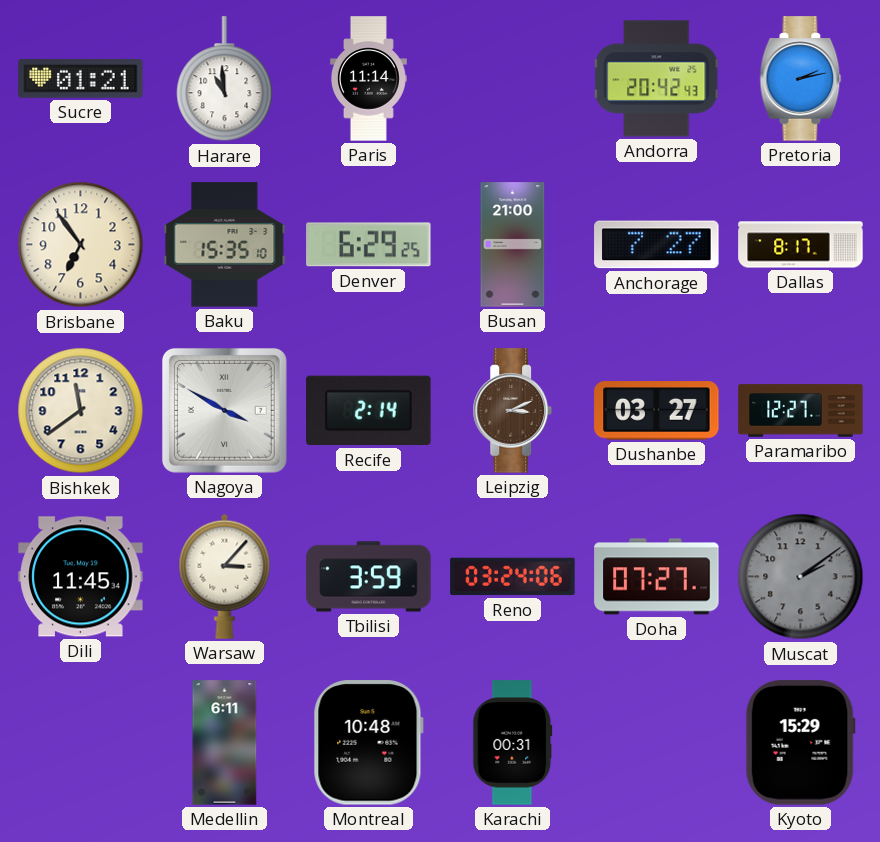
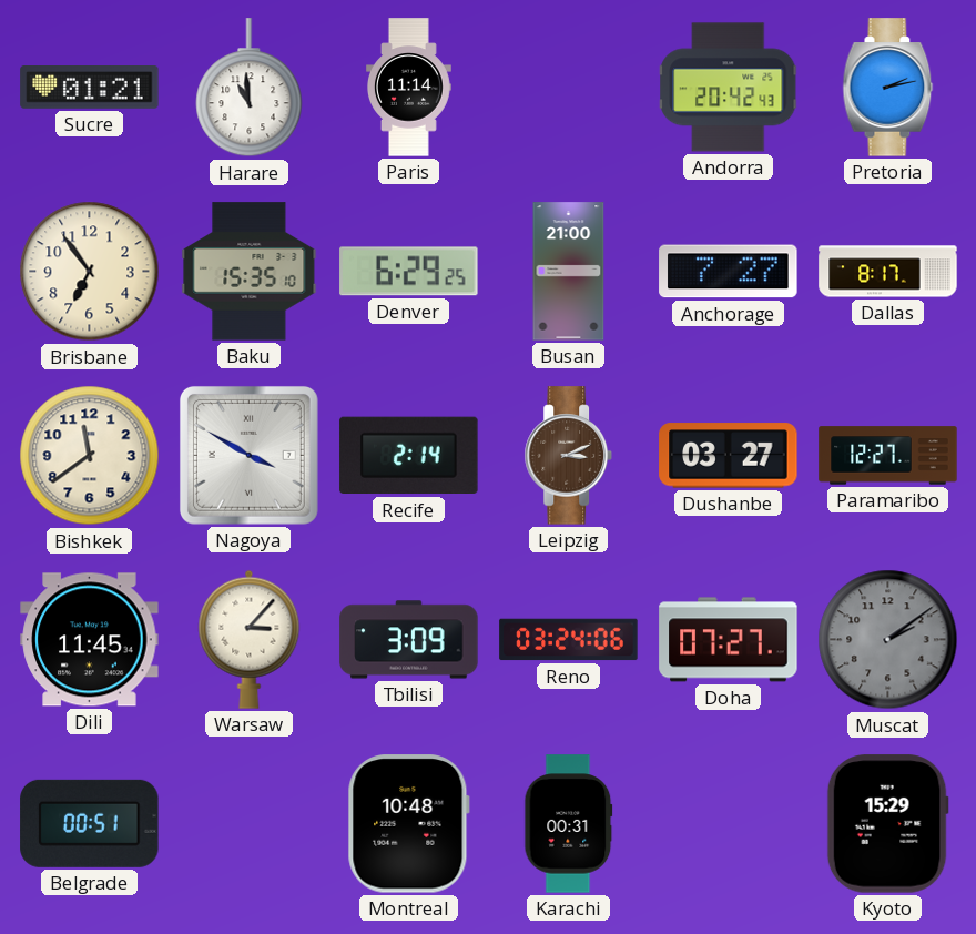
Tbilisi: 3:59 -> 3:09
Belgrade: none -> 00:51
Medellin: 6:11 -> none
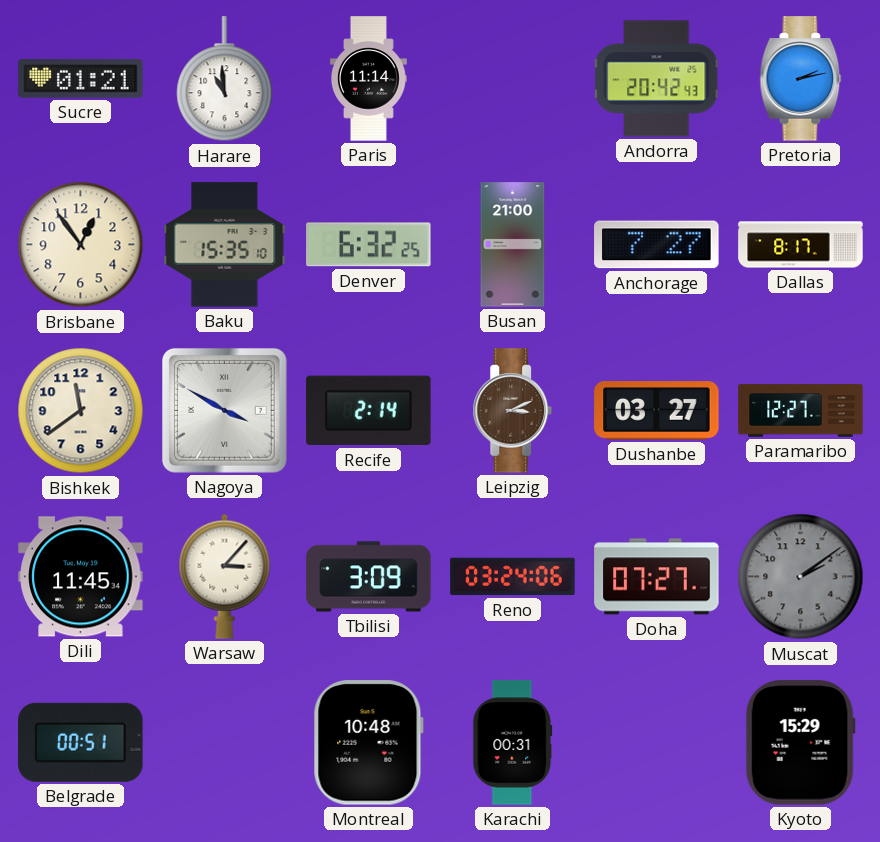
Brisbane: 6:54 -> 12:54
Denver: 6:29 -> 6:32
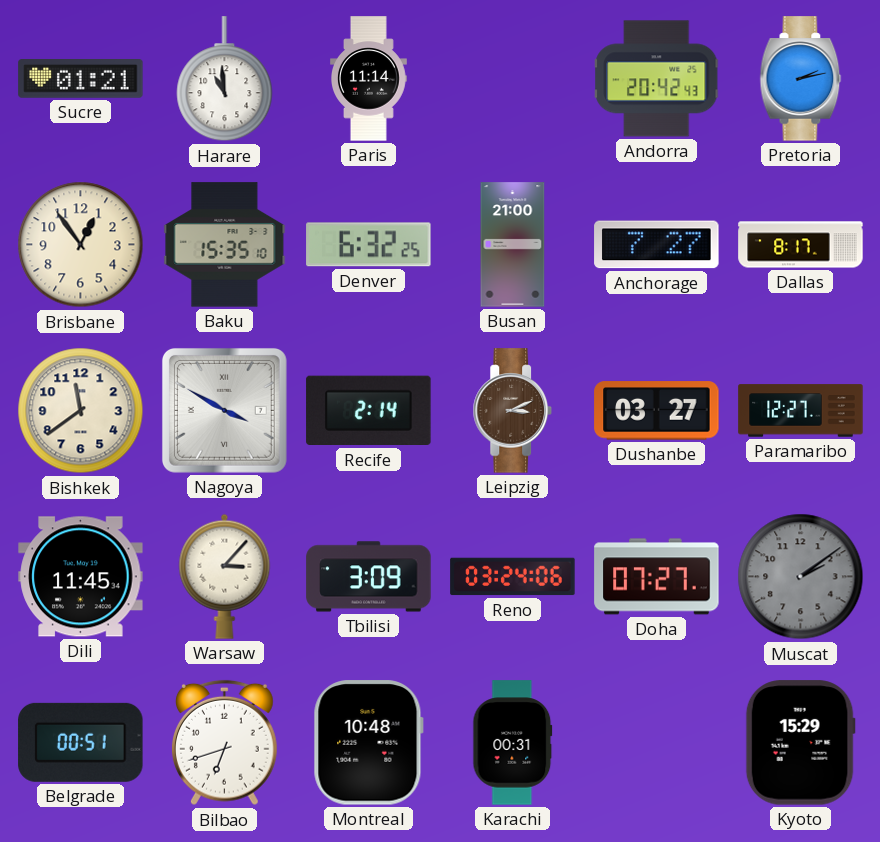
Bilbao: none -> 6:42
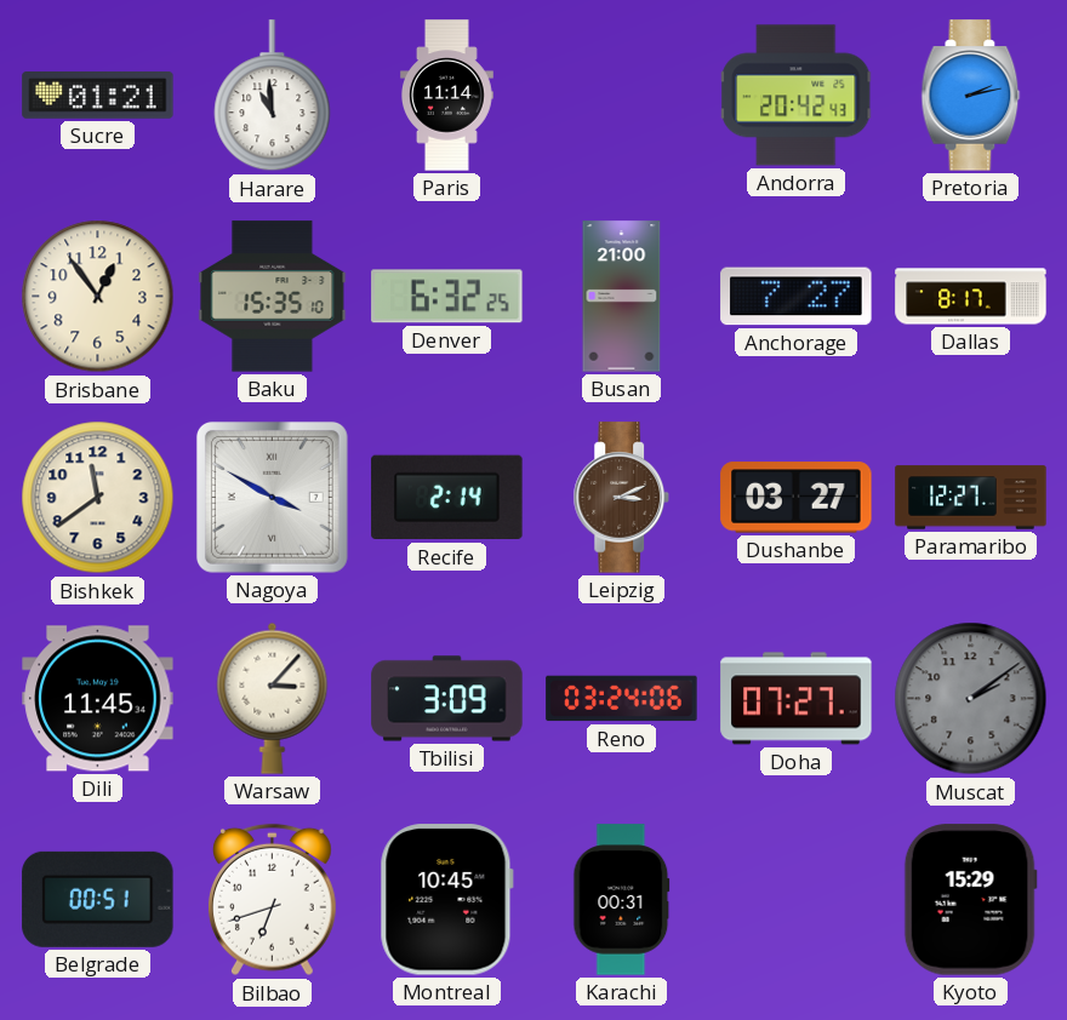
Montreal: 10:48 -> 10:45
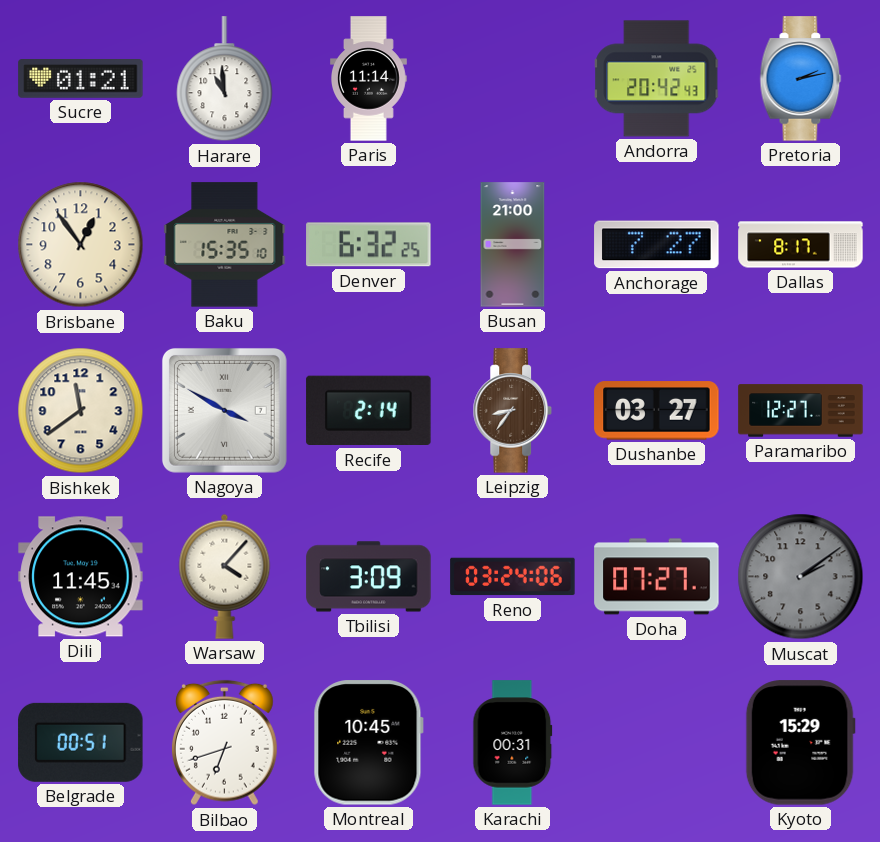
Leipzig: 3:11 -> 8:36
Warsaw: 3:07 -> 4:07
